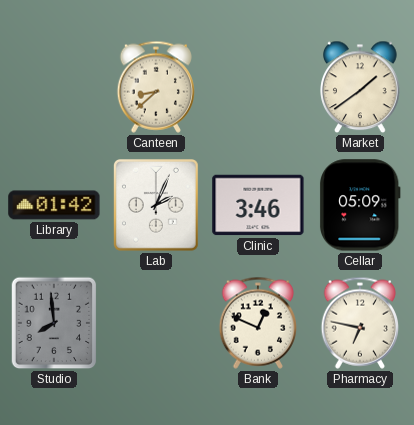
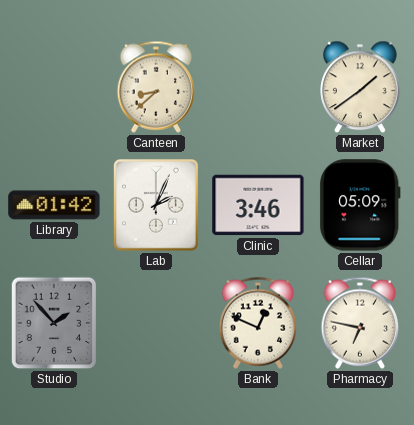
Studio: 7:59 -> 1:53
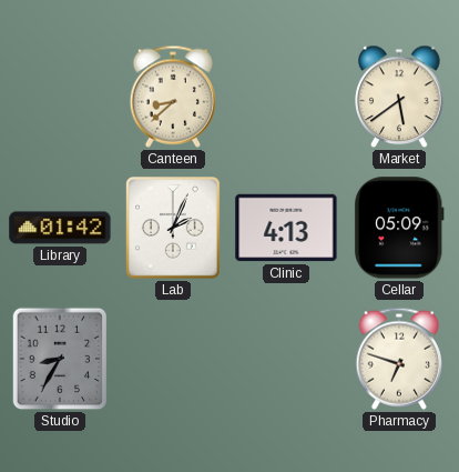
Market: 1:39 -> 5:39
Clinic: 3:46 -> 4:13
Studio: 1:53 -> 8:35
Bank: 12:49 -> none
Pharmacy: 6:47 -> 6:48
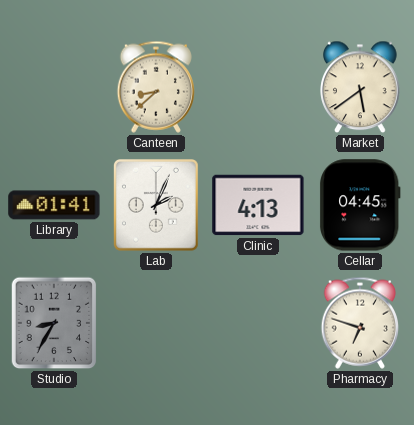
Library: 01:42 -> 01:41
Cellar: 05:09 -> 04:45
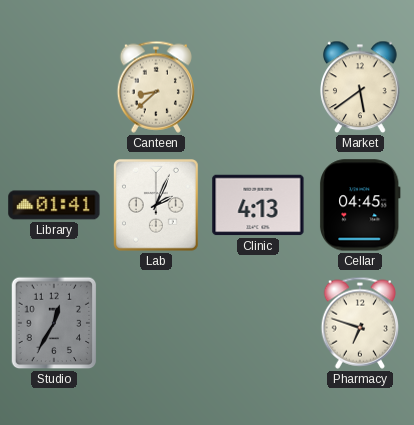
Studio: 8:35 -> 12:35
